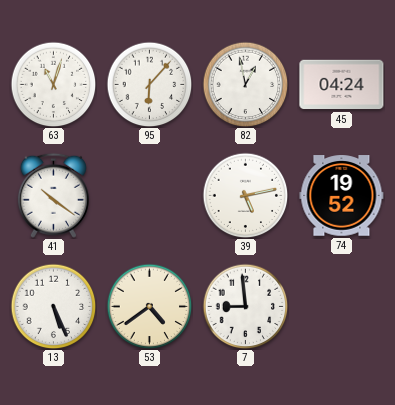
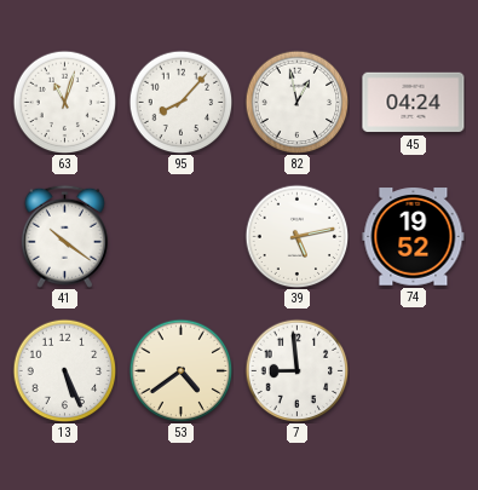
95: 6:07 -> 8:07
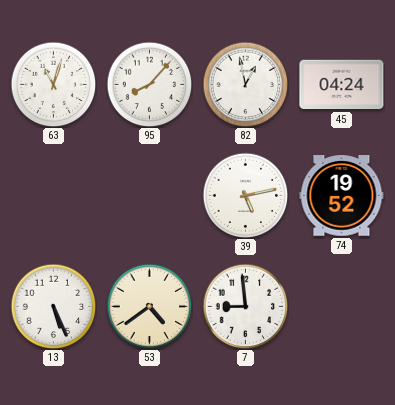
41: 10:21 -> none
